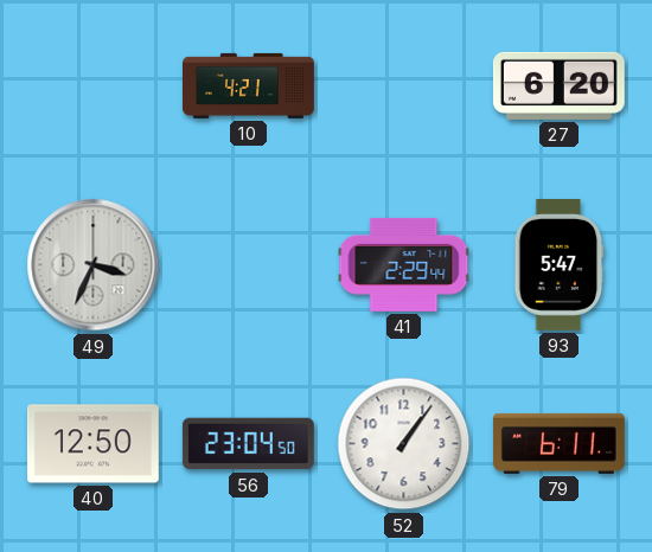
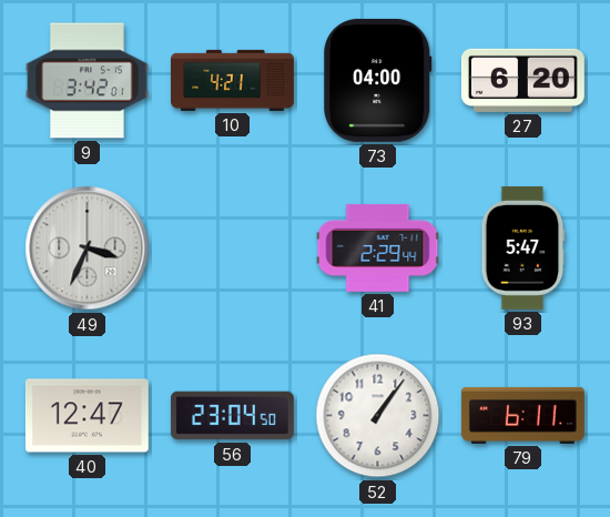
9: none -> 3:42
73: none -> 04:00
40: 12:50 -> 12:47
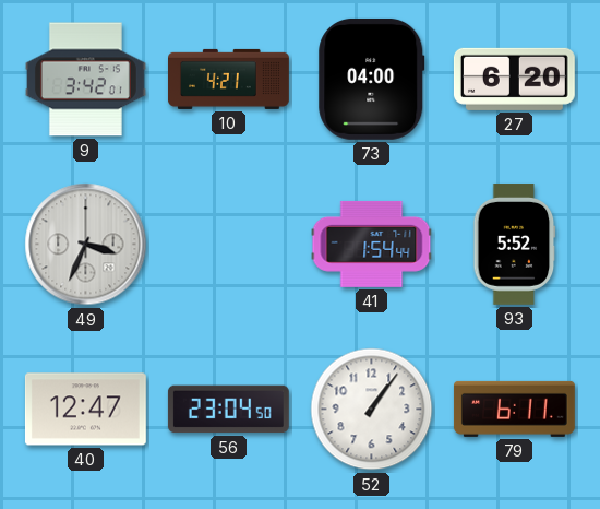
41: 2:29 -> 1:54
93: 5:47 -> 5:52
